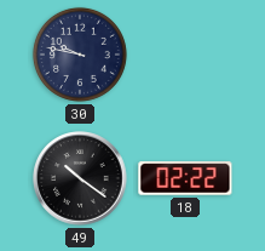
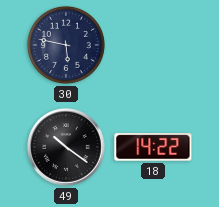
30: 9:47 -> 5:47
18: 02:22 -> 14:22
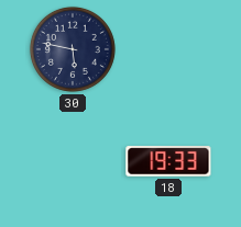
49: 10:21 -> none
18: 14:22 -> 19:33
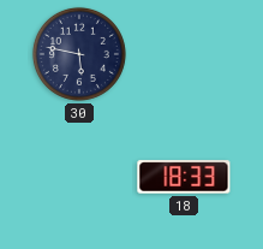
18: 19:33 -> 18:33
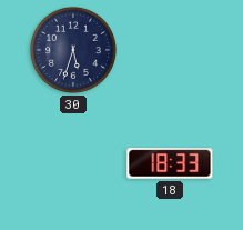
30: 5:47 -> 5:33
